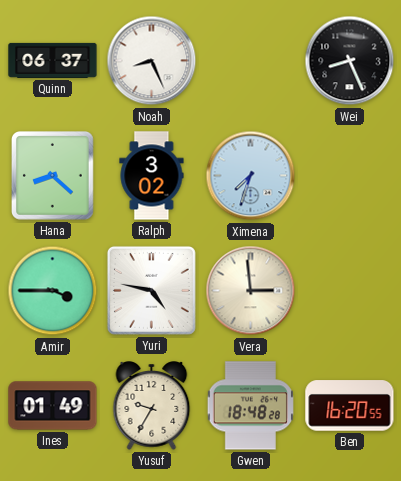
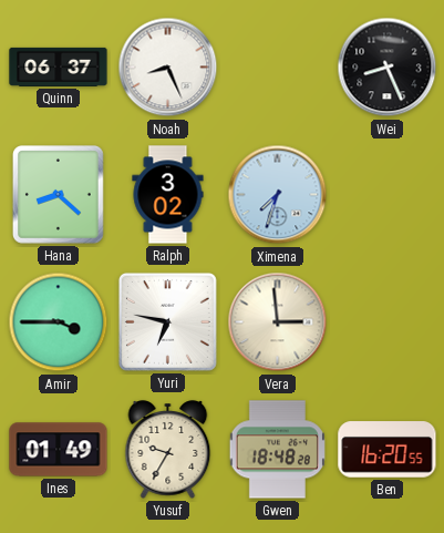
Yuri: 4:47 -> 6:47
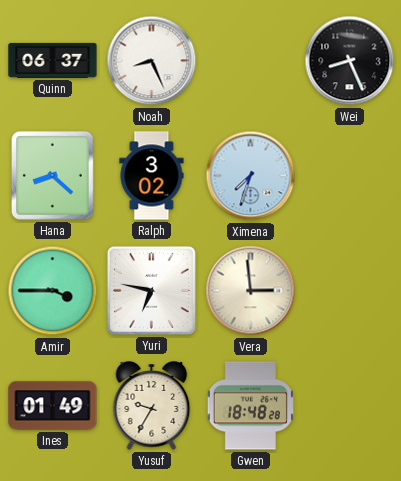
Ben: 16:20 -> none
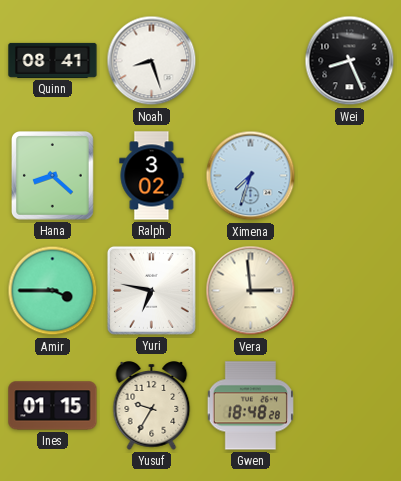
Quinn: 06:37 -> 08:41
Noah: 8:26 -> 8:27
Ines: 01:49 -> 01:15
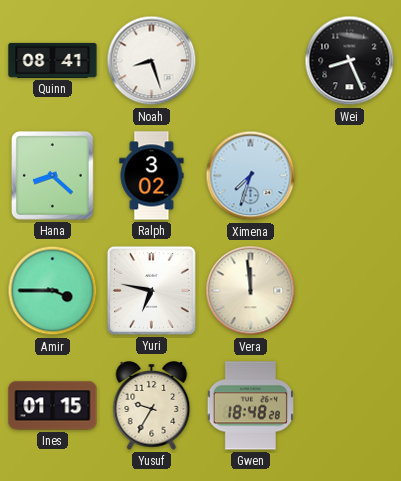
Vera: 2:59 -> 11:59
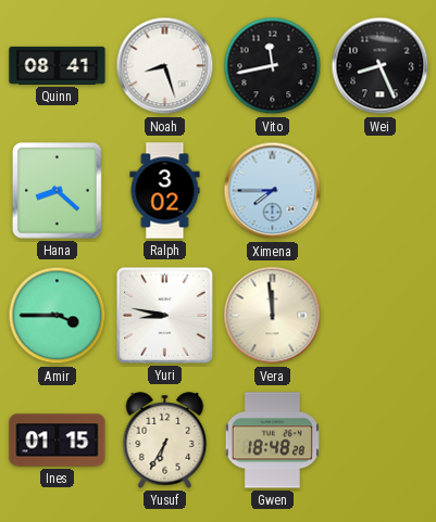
Vito: none -> 11:43
Ximena: 7:33 -> 7:45
Yuri: 6:47 -> 8:47
Yusuf: 9:35 -> 6:35
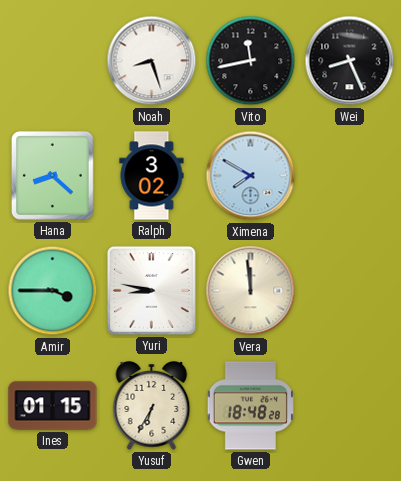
Quinn: 08:41 -> none
Ximena: 7:45 -> 7:50
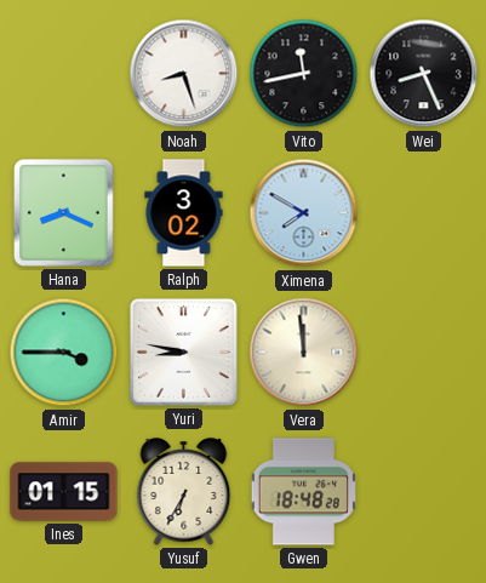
Hana: 8:22 -> 8:19
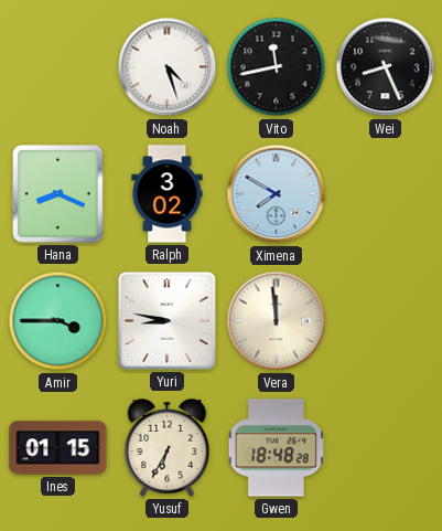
Noah: 8:27 -> 4:27
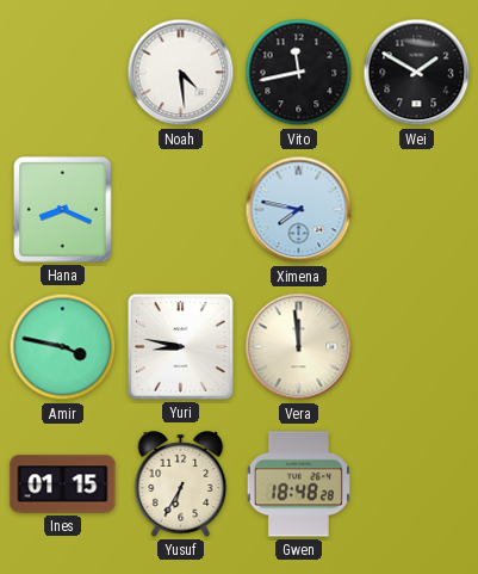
Noah: 4:27 -> 4:29
Wei: 8:26 -> 1:50
Ralph: 3:02 -> none
Ximena: 7:50 -> 7:47
Amir: 3:45 -> 3:47
